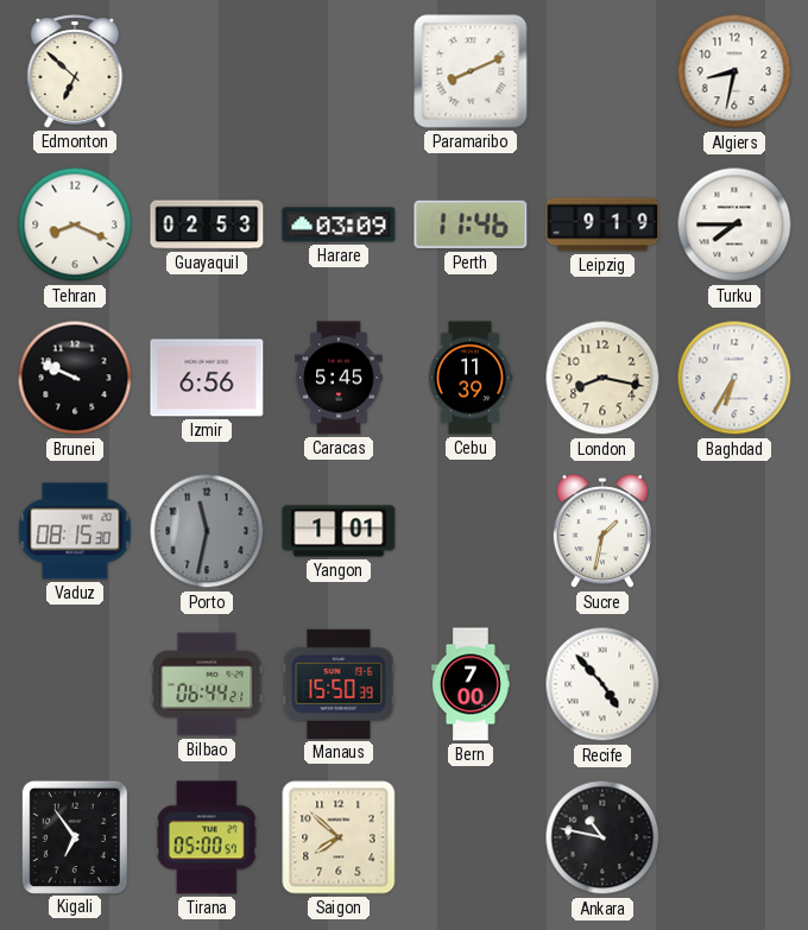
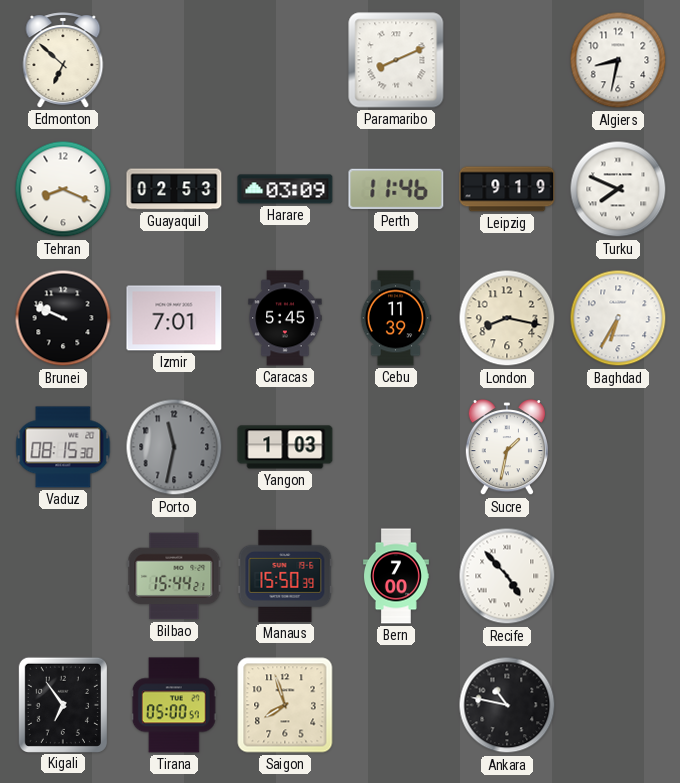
Turku: 7:45 -> 7:49
Izmir: 6:56 -> 7:01
Yangon: 1:01 -> 1:03
Bilbao: 06:44 -> 15:44
Saigon: 7:52 -> 7:57
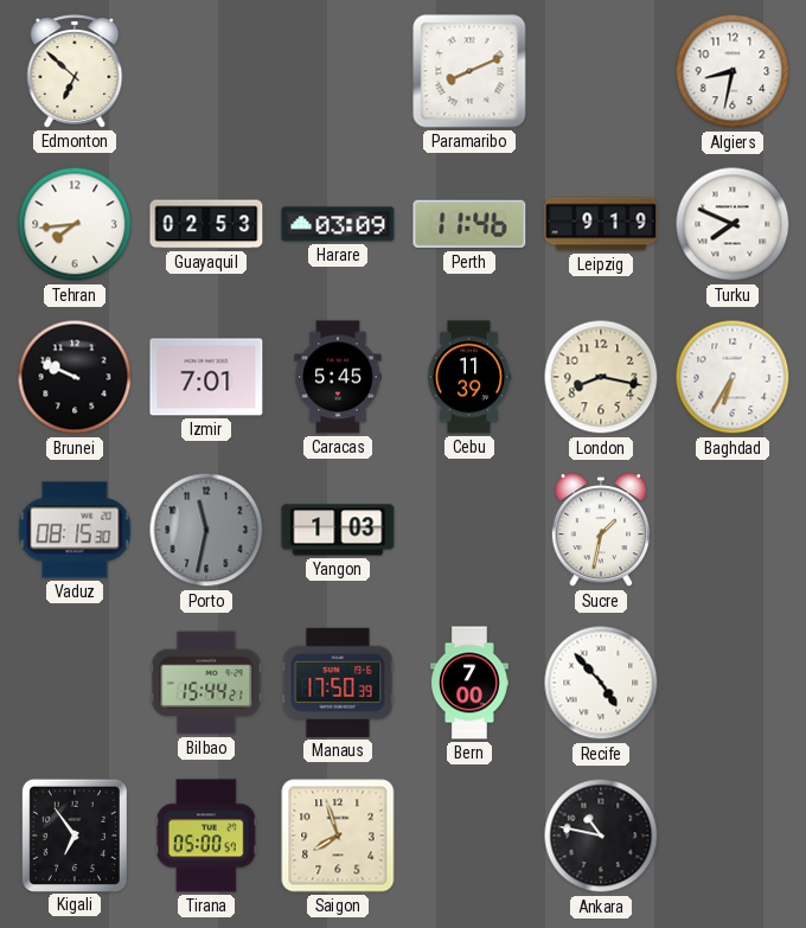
Tehran: 8:19 -> 7:44
Manaus: 15:50 -> 17:50
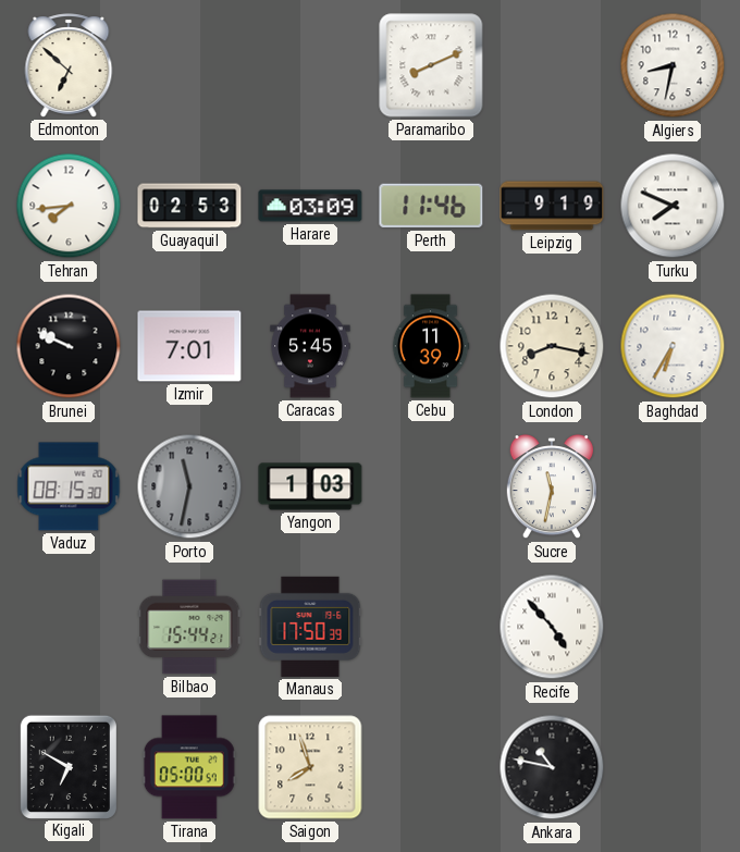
Sucre: 1:32 -> 11:32
Bern: 7:00 -> none
Kigali: 6:54 -> 6:50
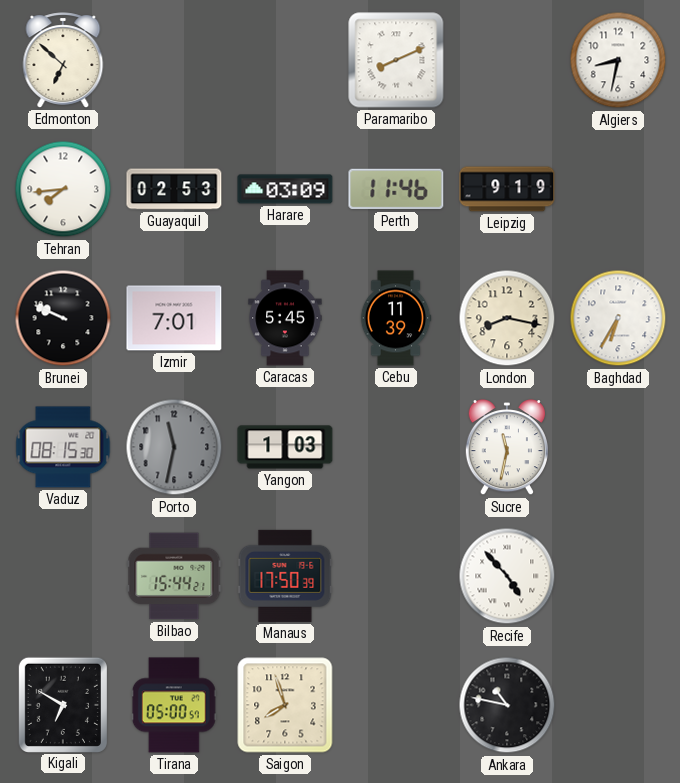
Turku: 7:49 -> none
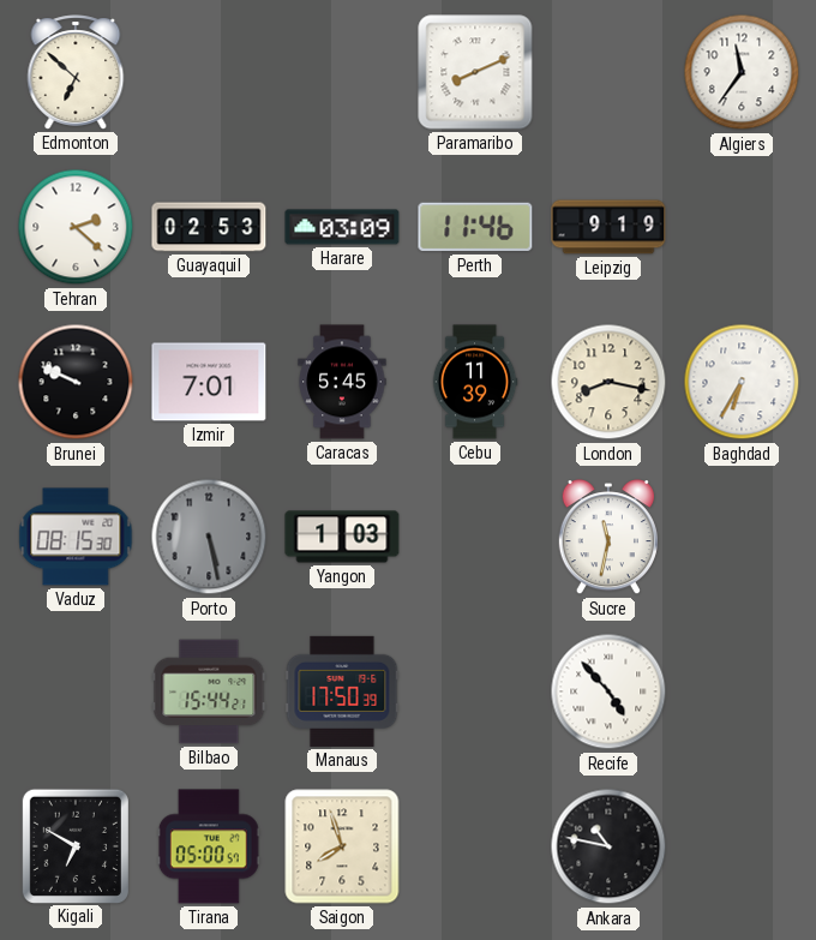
Algiers: 8:32 -> 11:36
Tehran: 7:44 -> 2:22
Porto: 11:32 -> 5:28
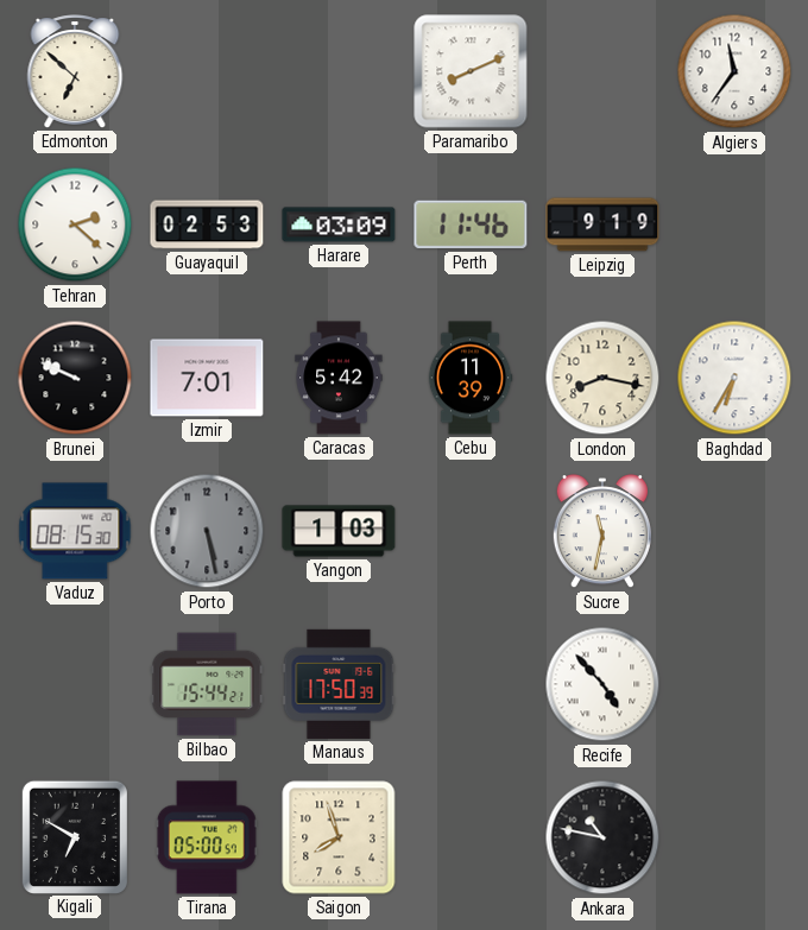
Caracas: 5:45 -> 5:42
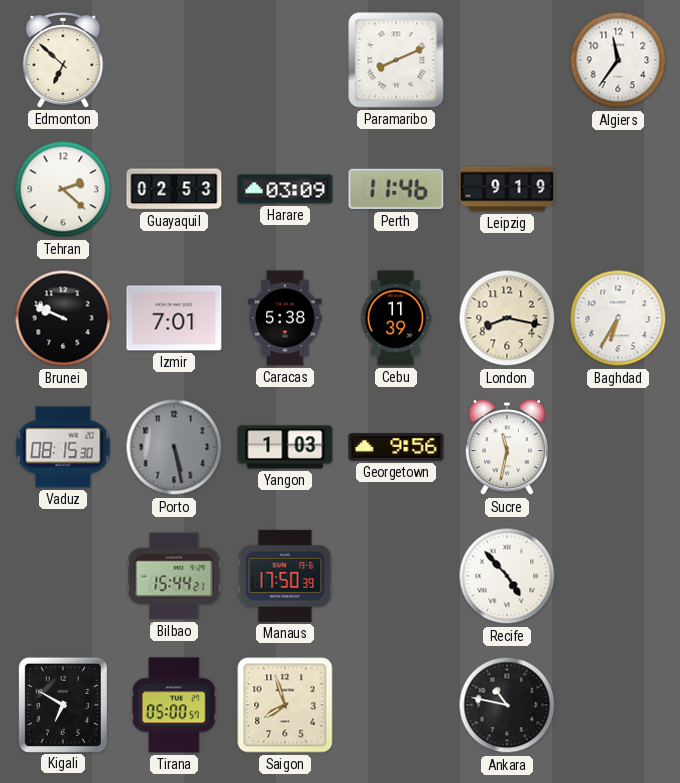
Caracas: 5:42 -> 5:38
Georgetown: none -> 9:56
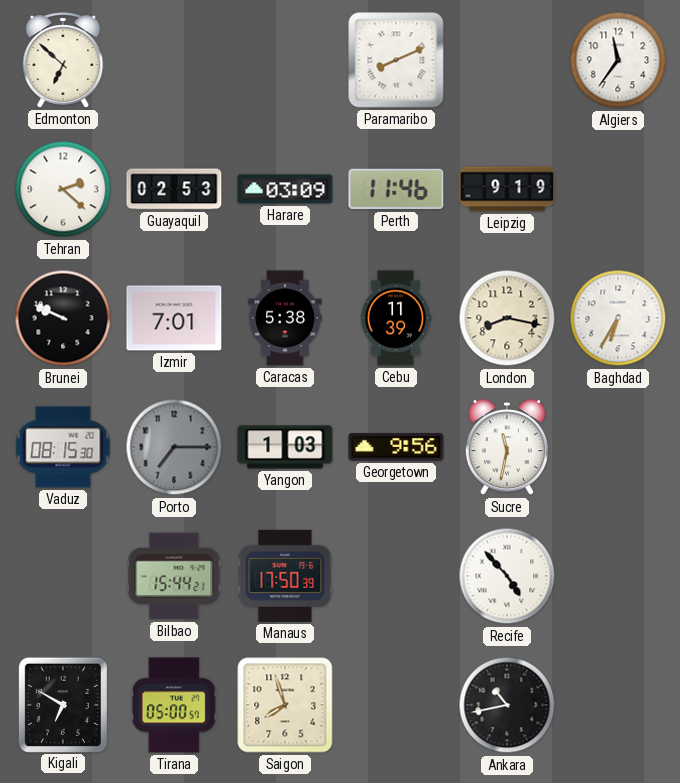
Porto: 5:28 -> 7:15
Ankara: 10:47 -> 10:43
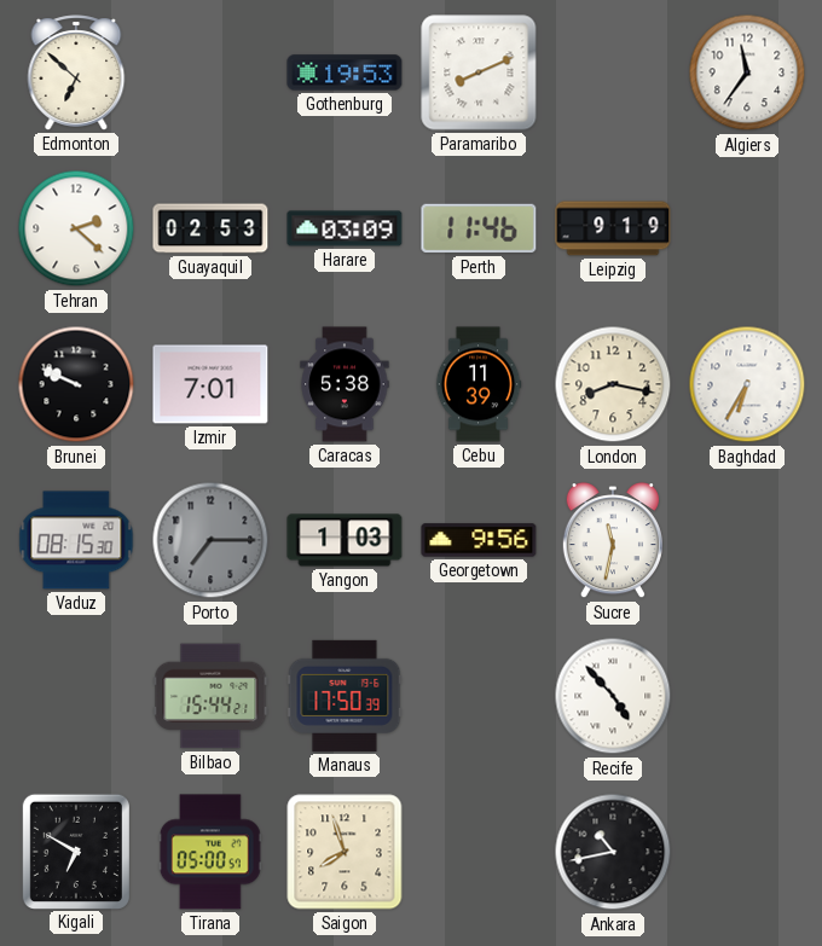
Gothenburg: none -> 19:53
